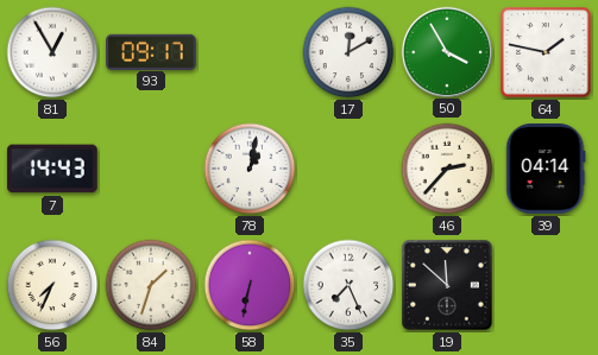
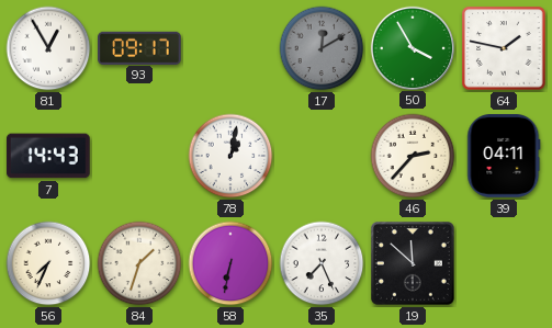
17 dial: white -> grey
39: 04:14 -> 04:11
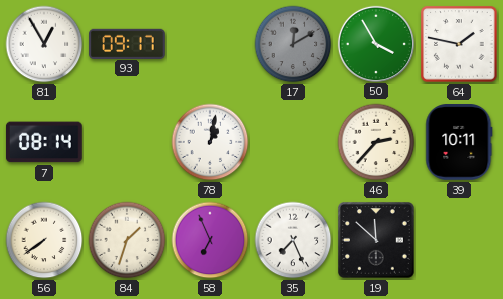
7: 14:43 -> 08:14
39: 04:11 -> 10:11
56: 7:34 -> 7:39
58: 6:32 -> 6:56
